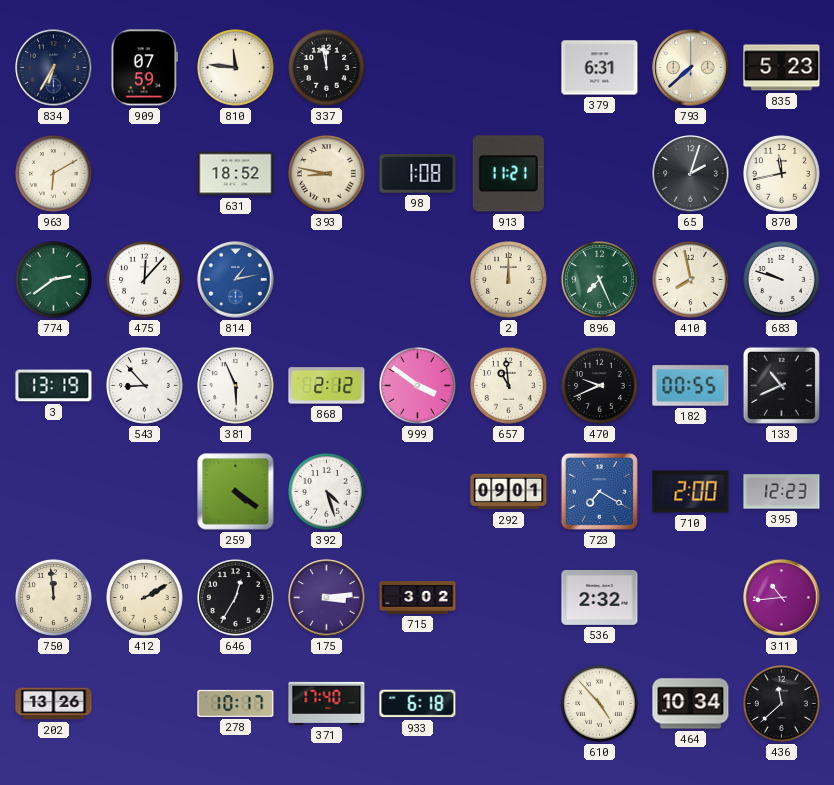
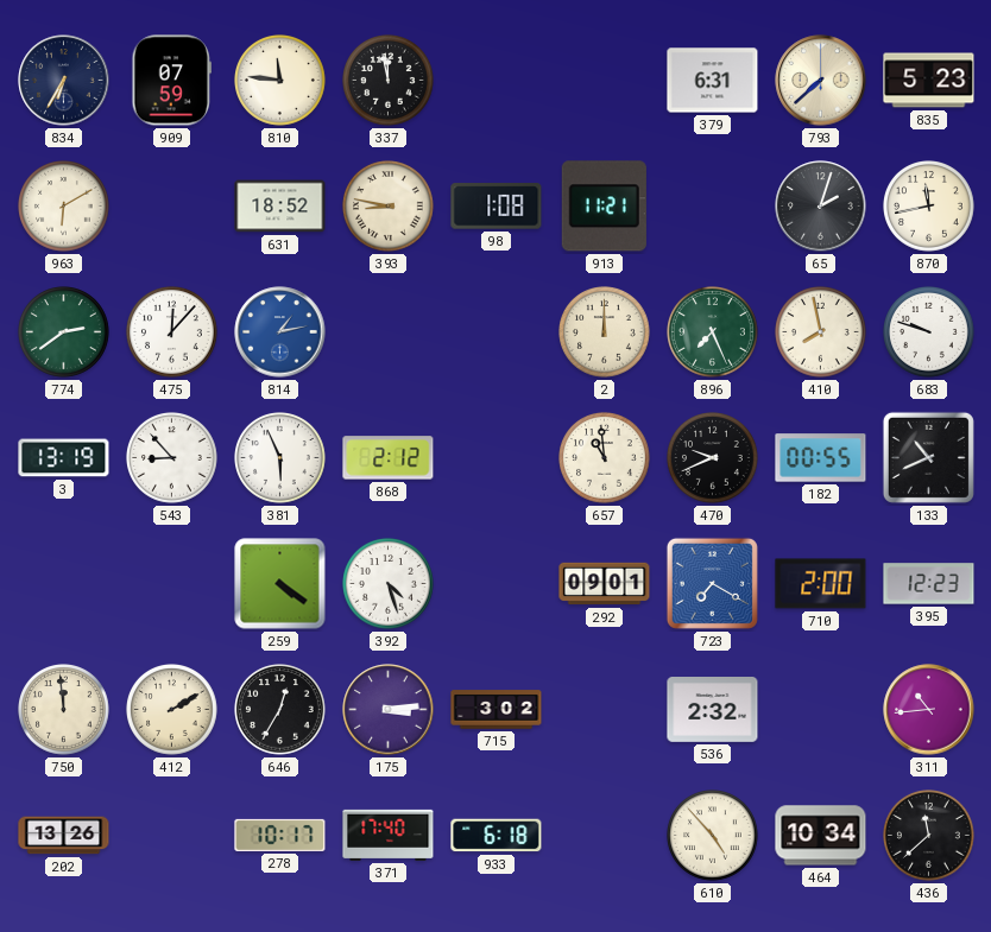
999: 3:51 -> none
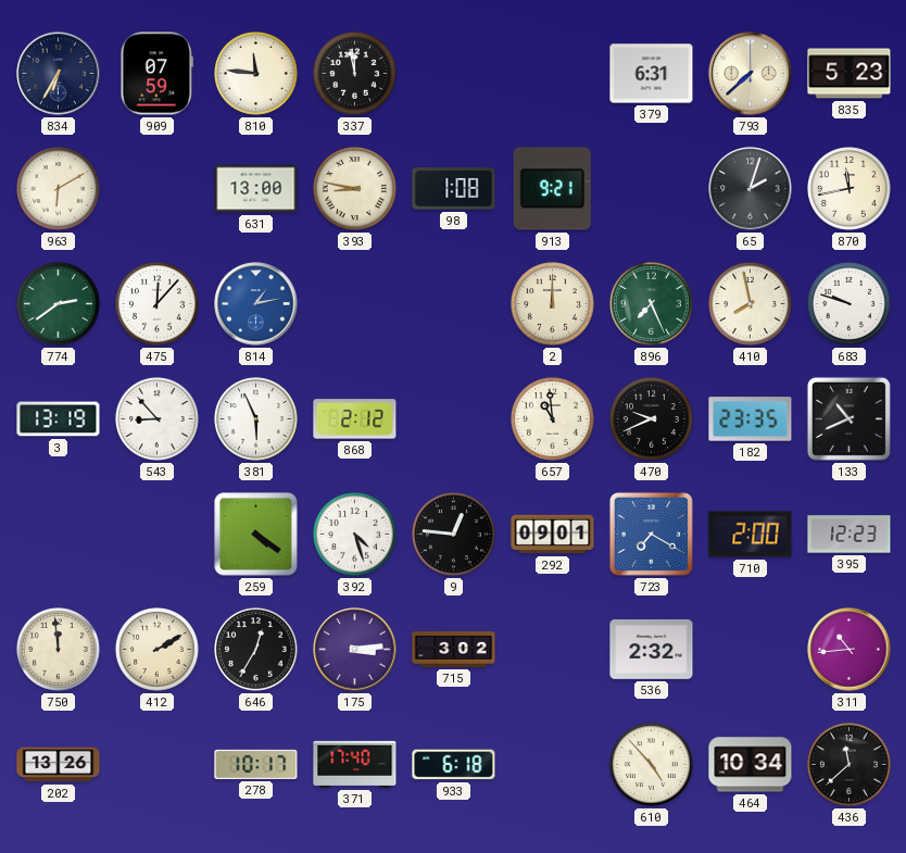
631: 18:52 -> 13:00
913: 11:21 -> 9:21
182: 00:55 -> 23:35
9: none -> 12:46
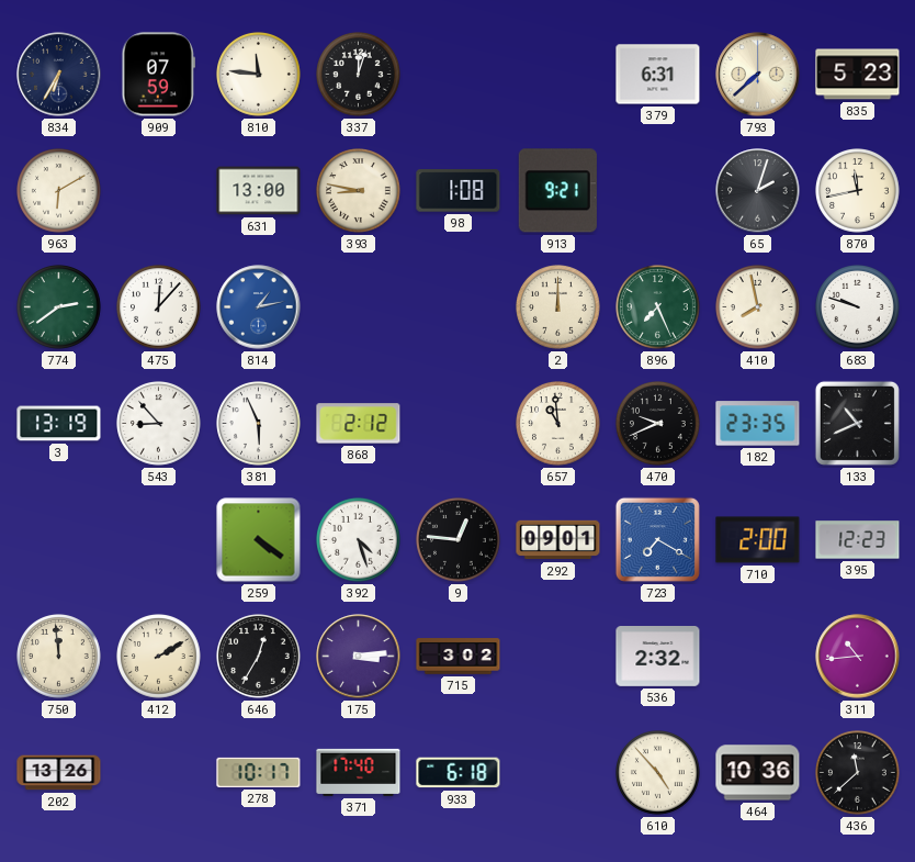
337: 11:58 -> 12:03
464: 10:34 -> 10:36
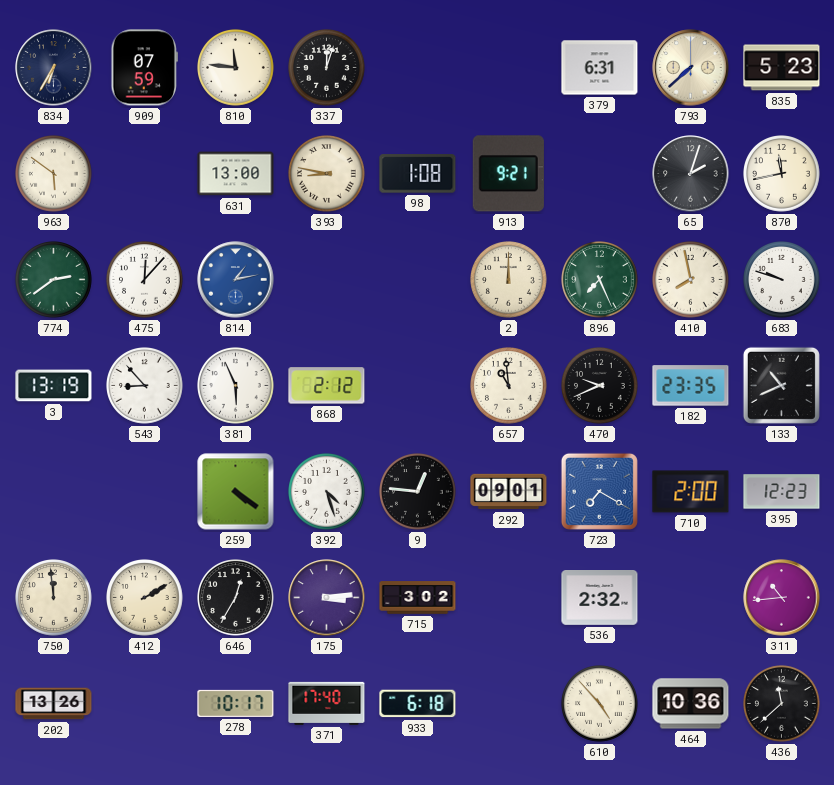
963: 6:10 -> 5:51
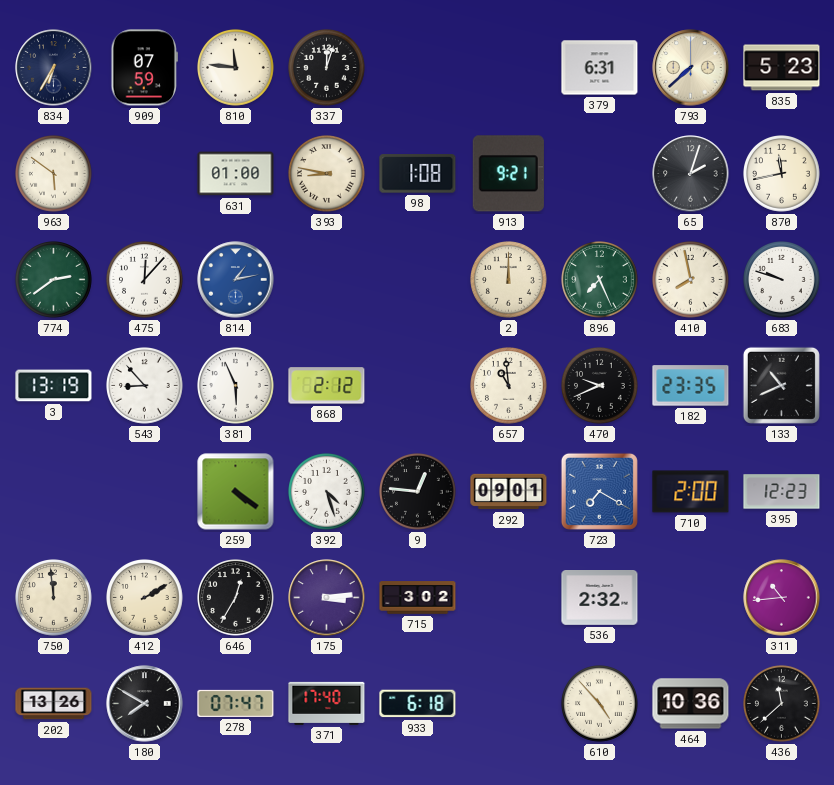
631: 13:00 -> 01:00
180: none -> 7:50
278: 10:17 -> 07:47
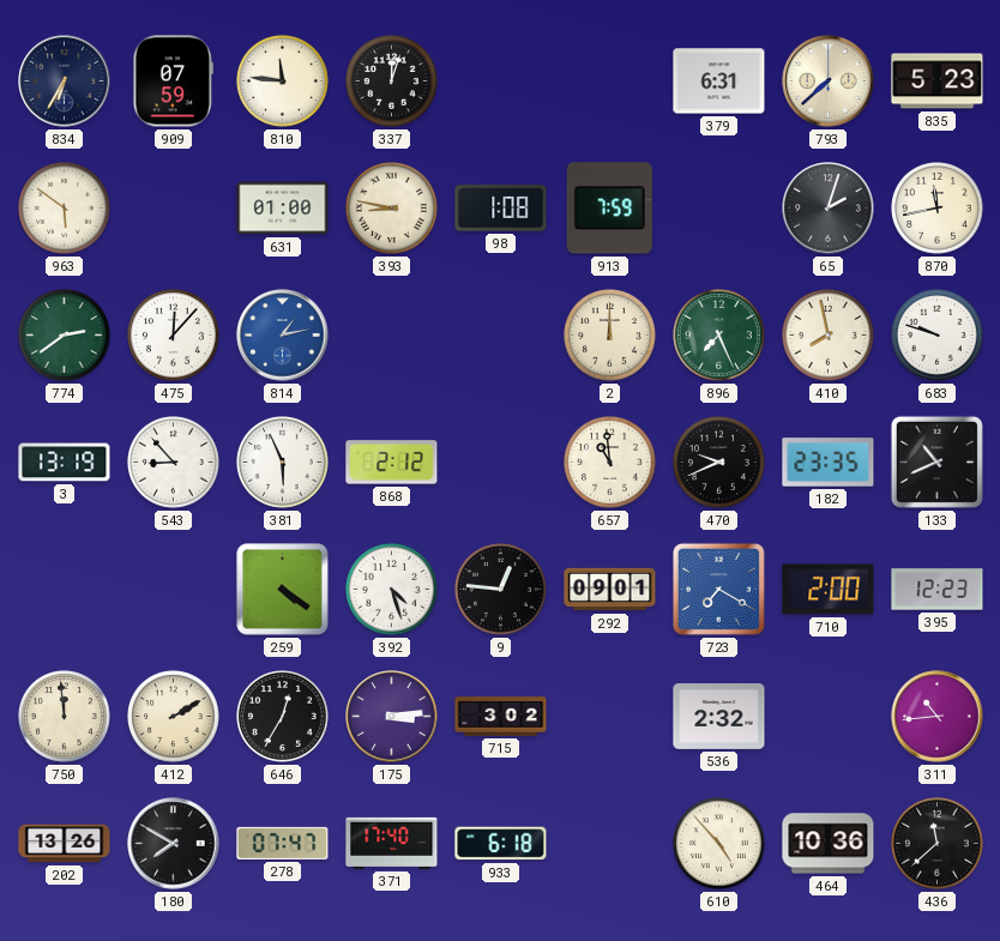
913: 9:21 -> 7:59
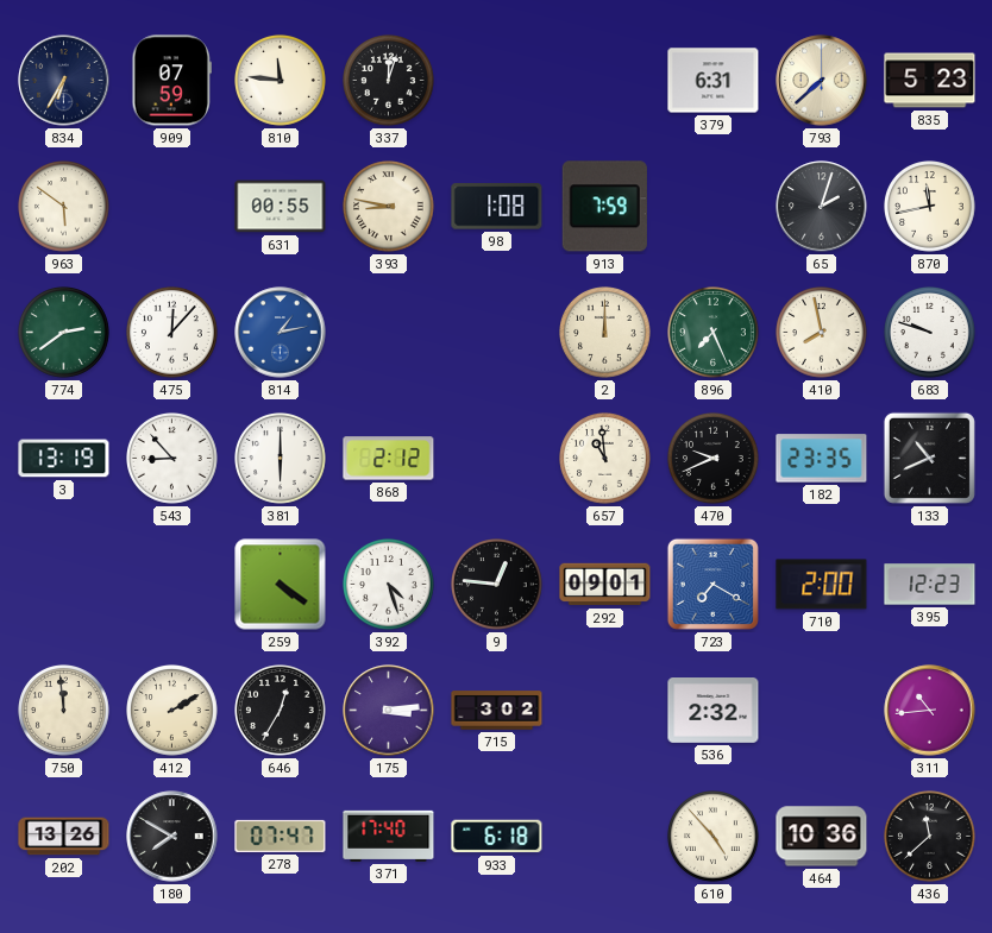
631: 01:00 -> 00:55
381: 5:56 -> 6:00
